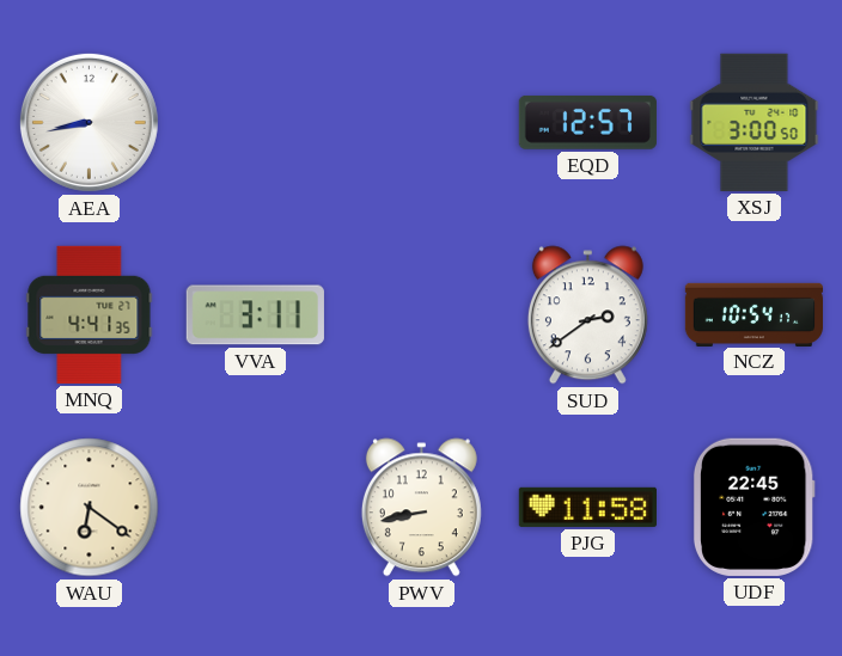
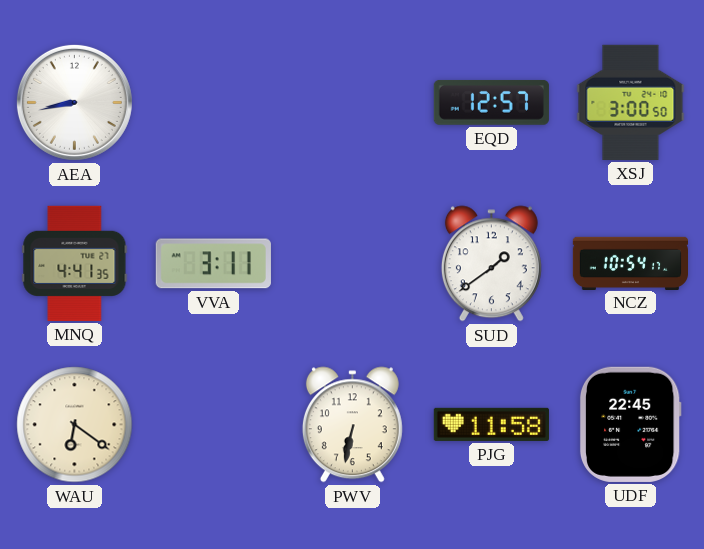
SUD: 2:39 -> 1:39
PWV: 8:43 -> 6:32
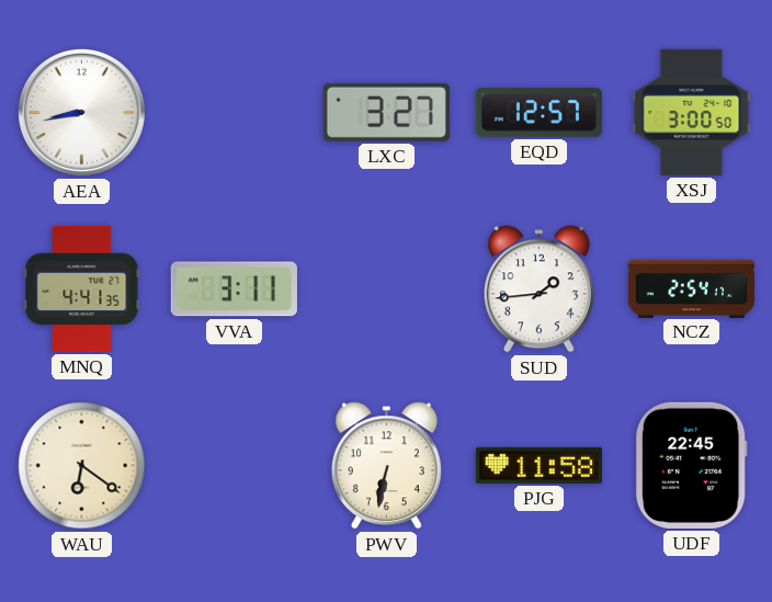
LXC: none -> 3:27
SUD: 1:39 -> 1:44
NCZ: 10:54 -> 2:54
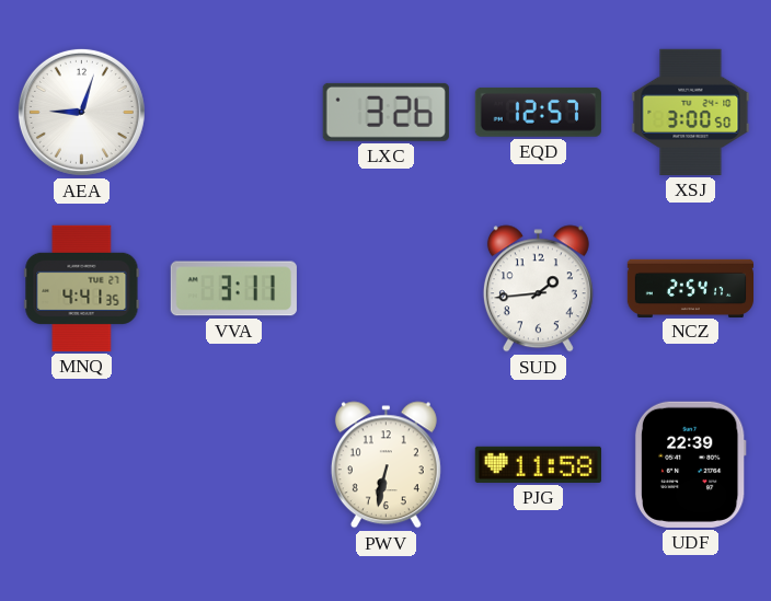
AEA: 8:43 -> 9:03
LXC: 3:27 -> 3:26
WAU: 6:21 -> none
UDF: 22:45 -> 22:39
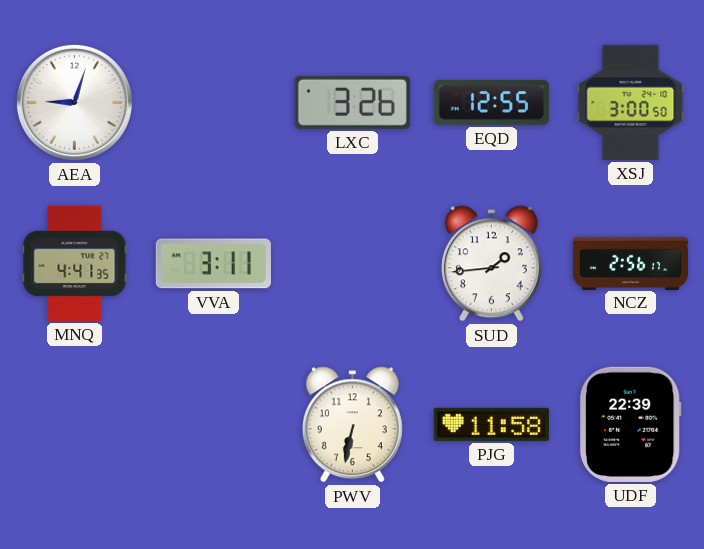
EQD: 12:57 -> 12:55
NCZ: 2:54 -> 2:56
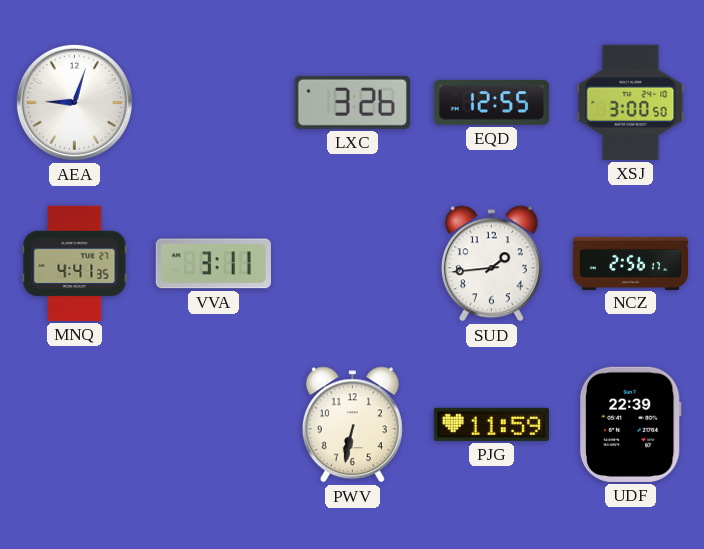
PJG: 11:58 -> 11:59
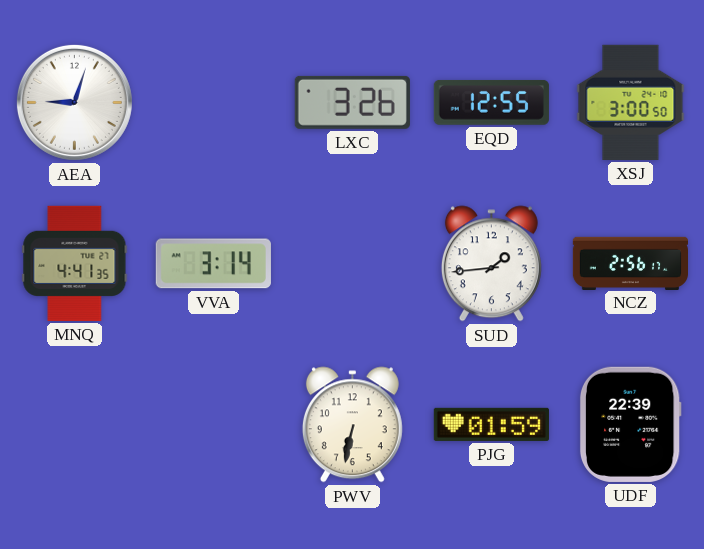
VVA: 3:11 -> 3:14
PJG: 11:59 -> 01:59
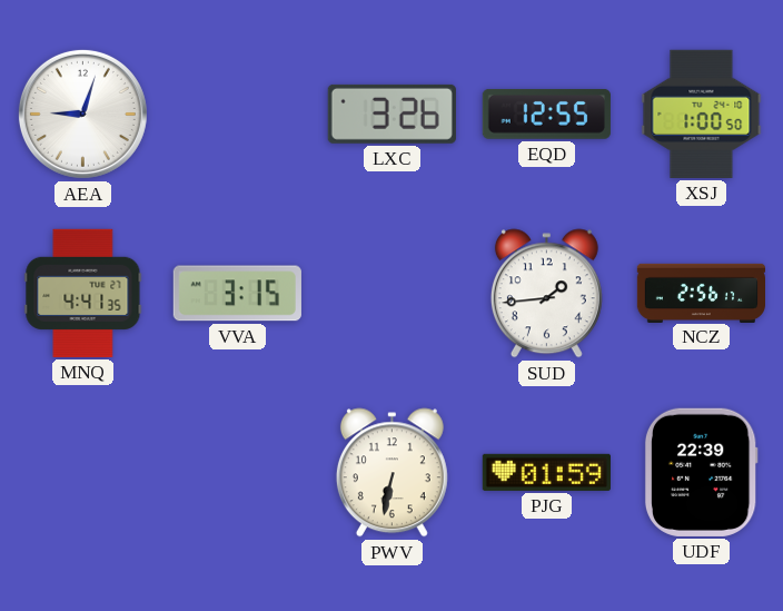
XSJ: 3:00 -> 1:00
VVA: 3:14 -> 3:15
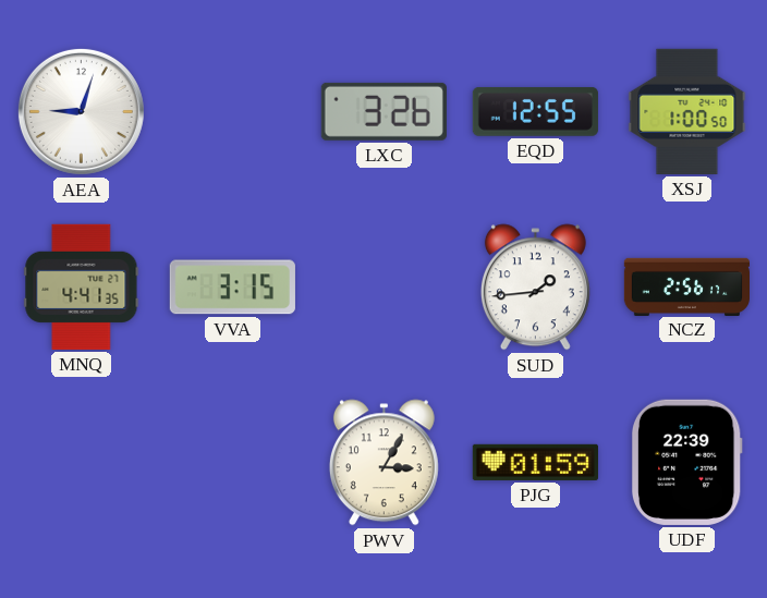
PWV: 6:32 -> 3:05
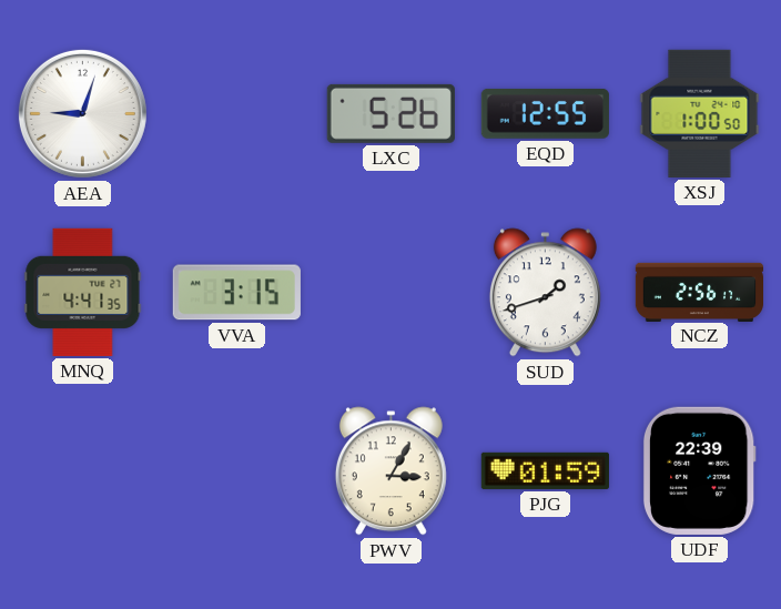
LXC: 3:26 -> 5:26
SUD: 1:44 -> 1:42
